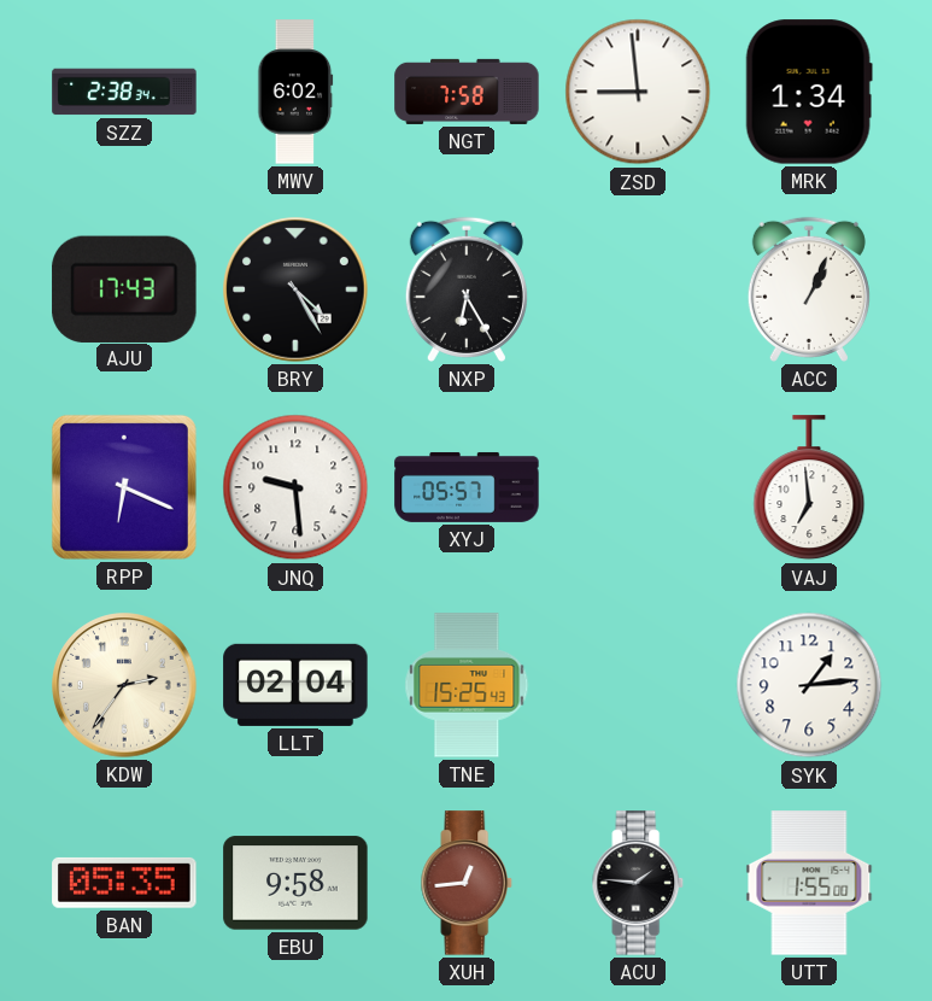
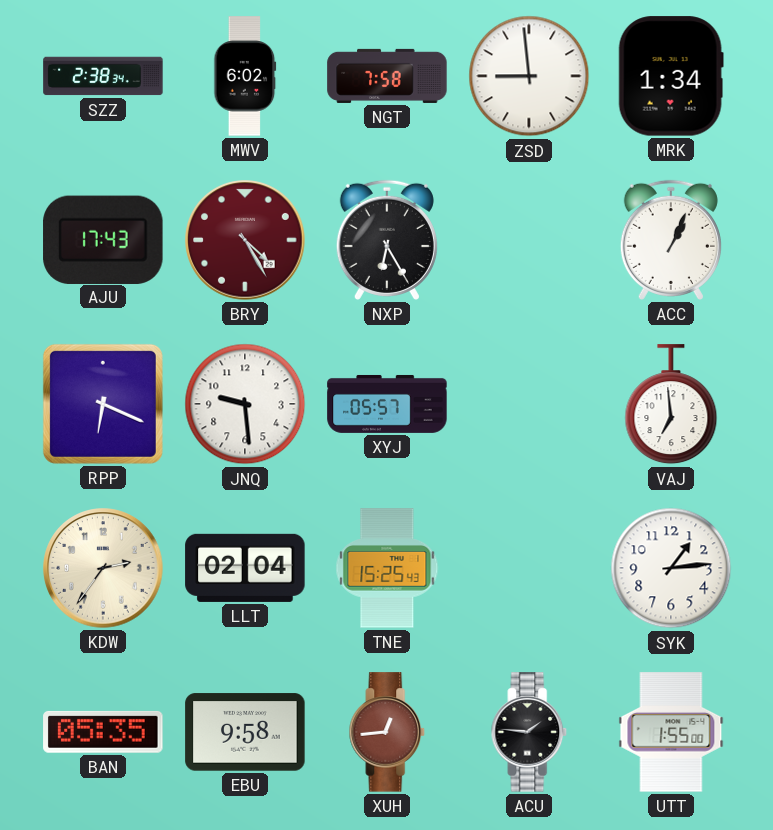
BRY dial: black -> burgundy
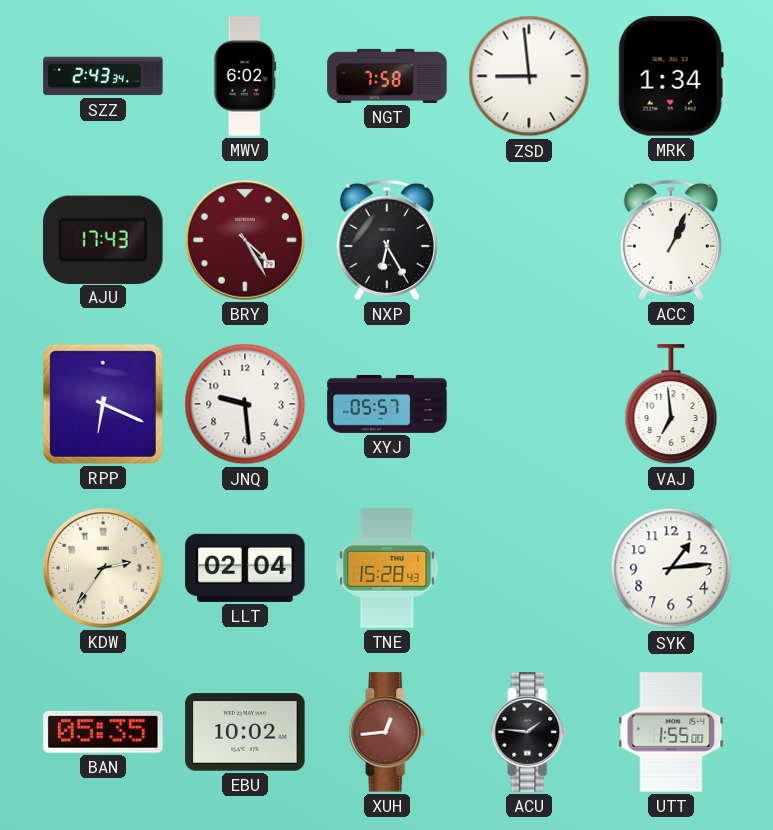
SZZ: 2:38 -> 2:43
TNE: 15:25 -> 15:28
EBU: 9:58 -> 10:02
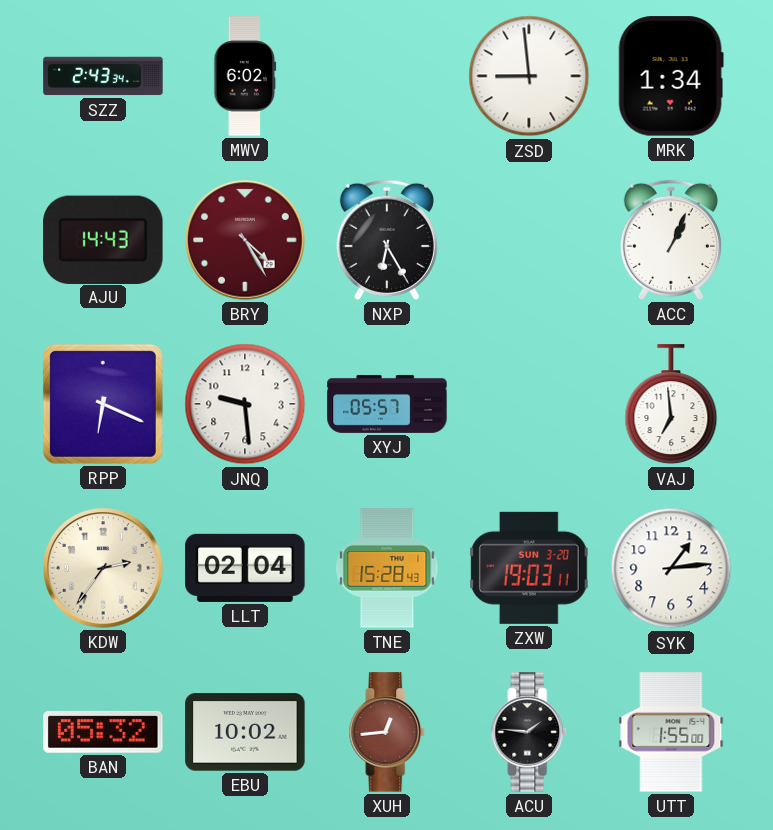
NGT: 7:58 -> none
AJU: 17:43 -> 14:43
ZXW: none -> 19:03
BAN: 05:35 -> 05:32
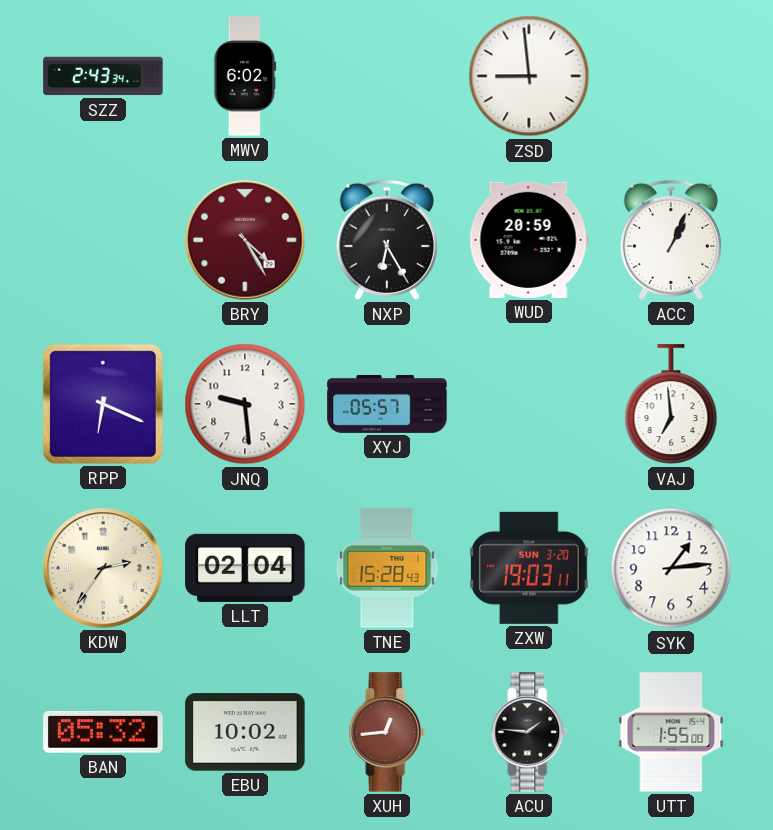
MRK: 1:34 -> none
AJU: 14:43 -> none
WUD: none -> 20:59
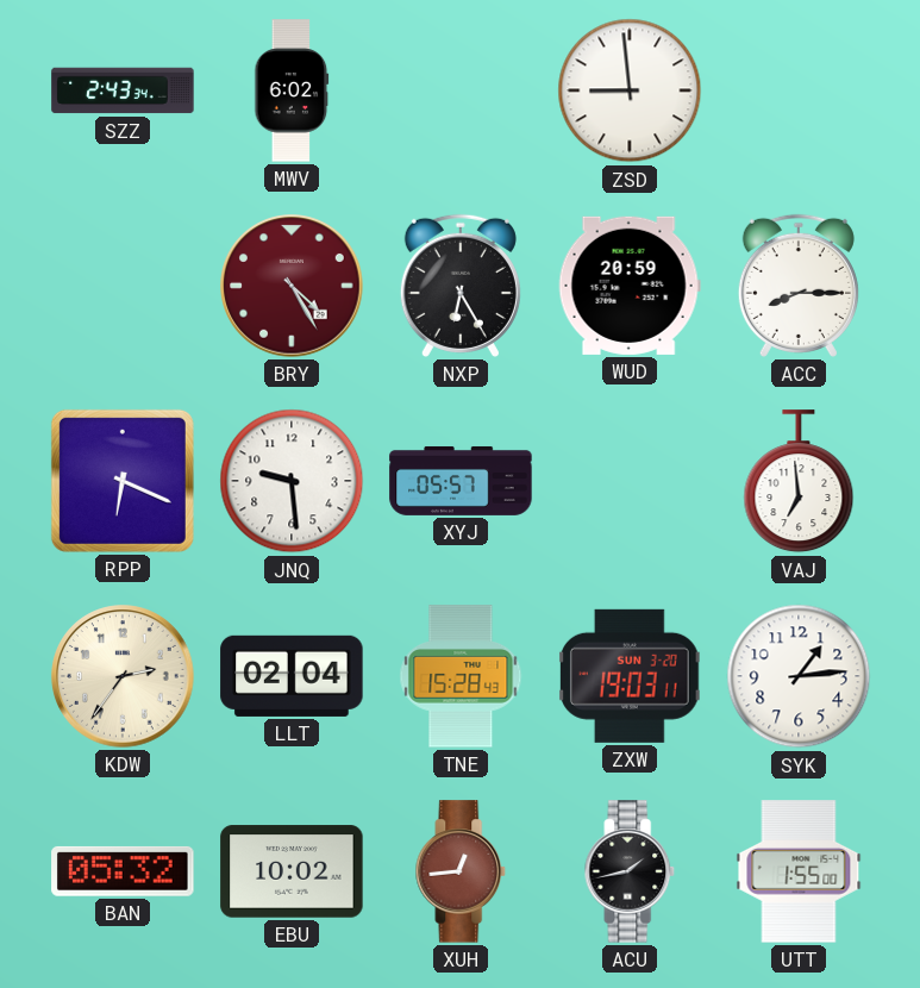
ACC: 1:04 -> 8:15
ACU: 1:46 -> 1:43
